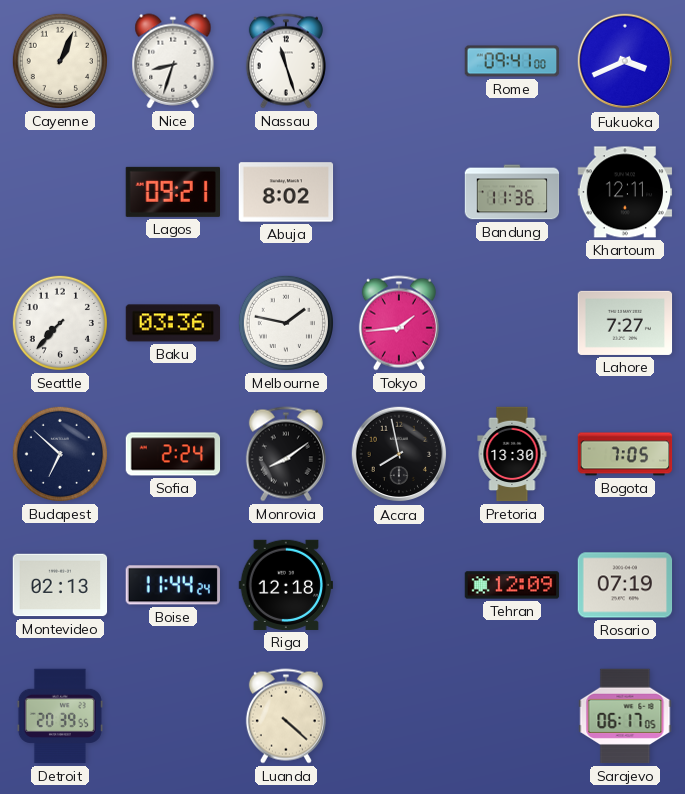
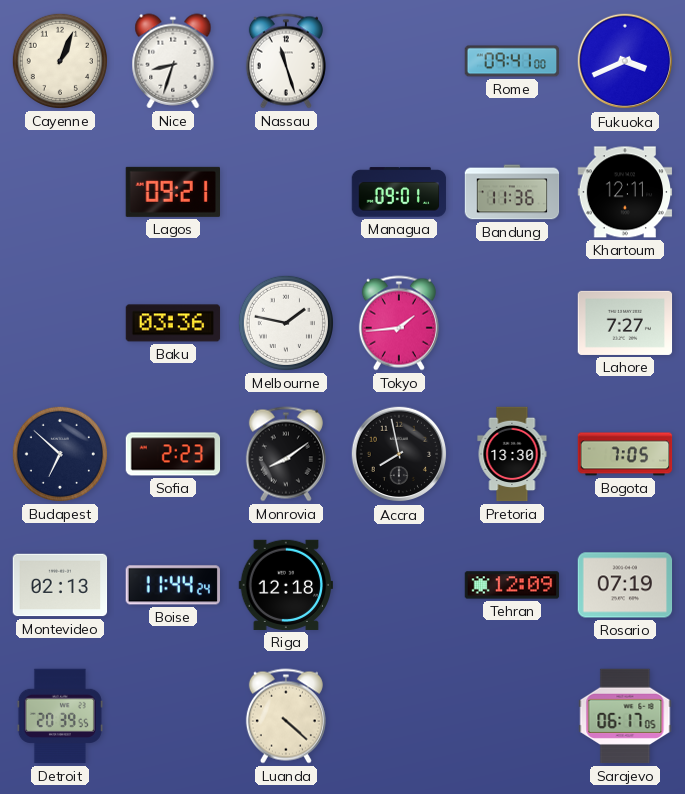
Abuja: 8:02 -> none
Managua: none -> 09:01
Seattle: 7:37 -> none
Sofia: 2:24 -> 2:23
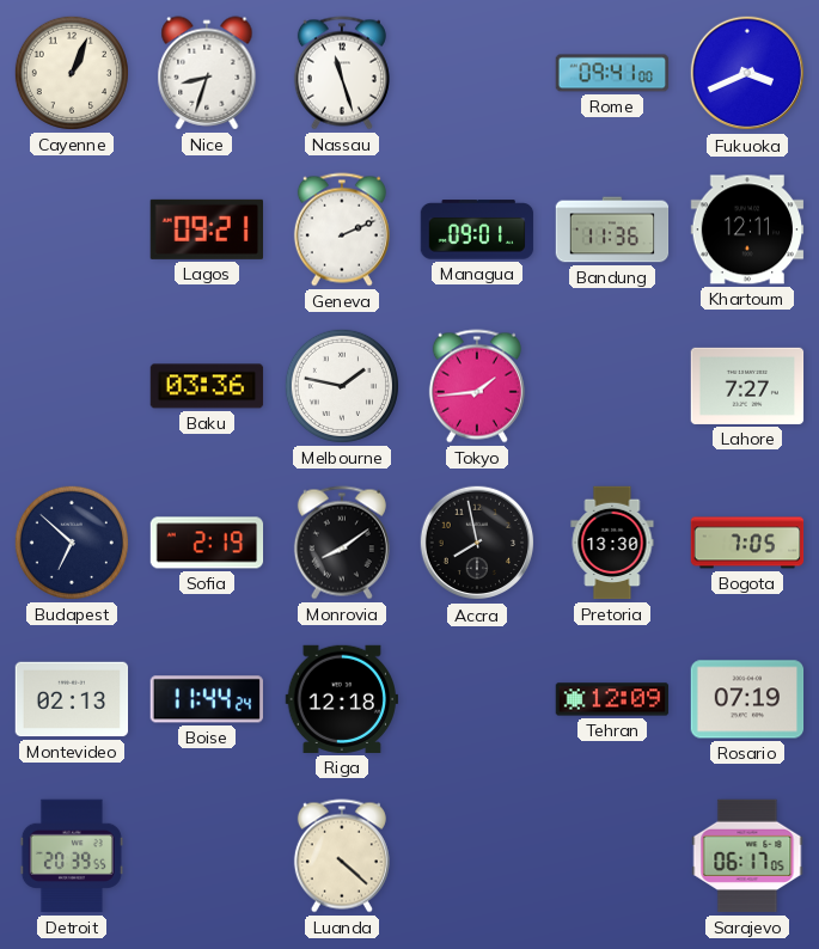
Geneva: none -> 2:11
Sofia: 2:23 -> 2:19
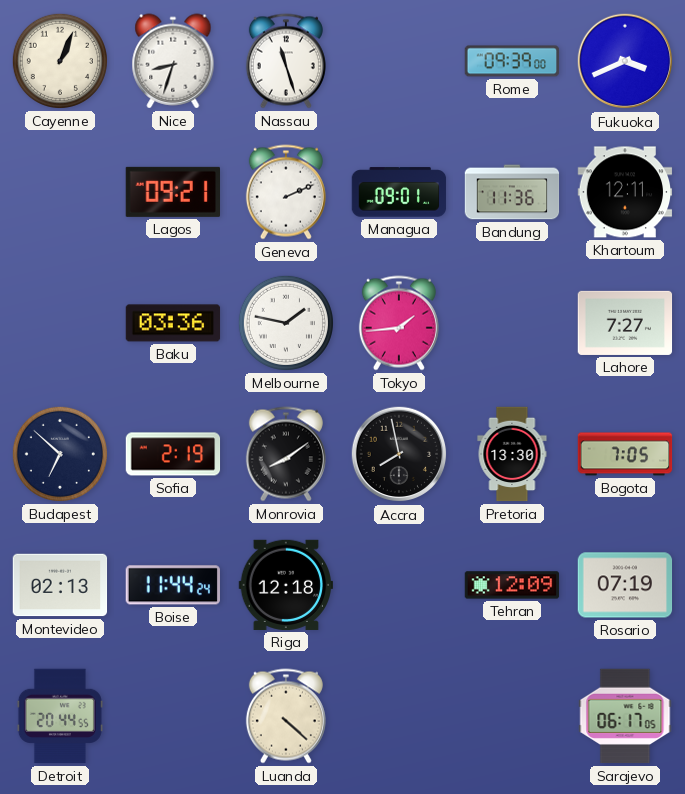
Rome: 09:41 -> 09:39
Detroit: 20:39 -> 20:44
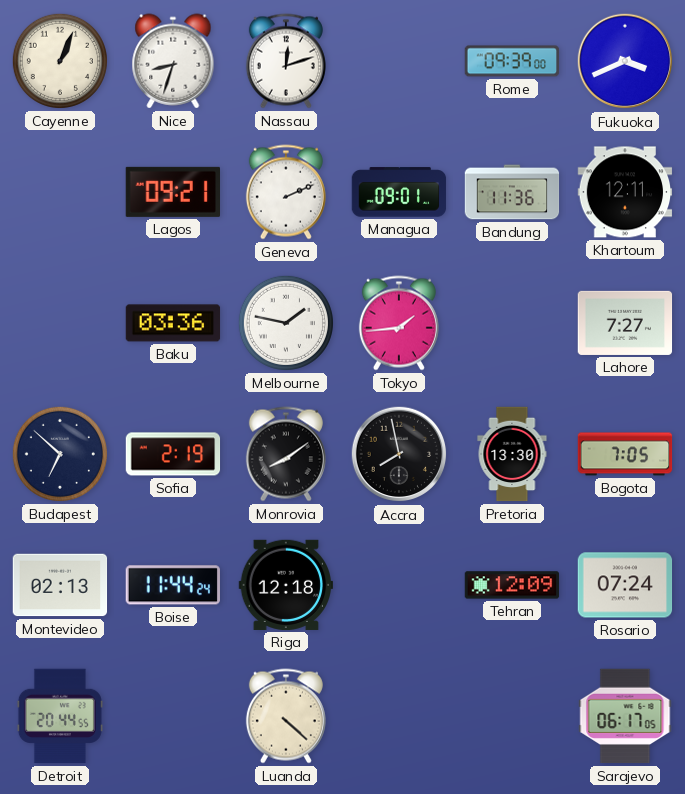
Nassau: 11:27 -> 12:12
Rosario: 07:19 -> 07:24
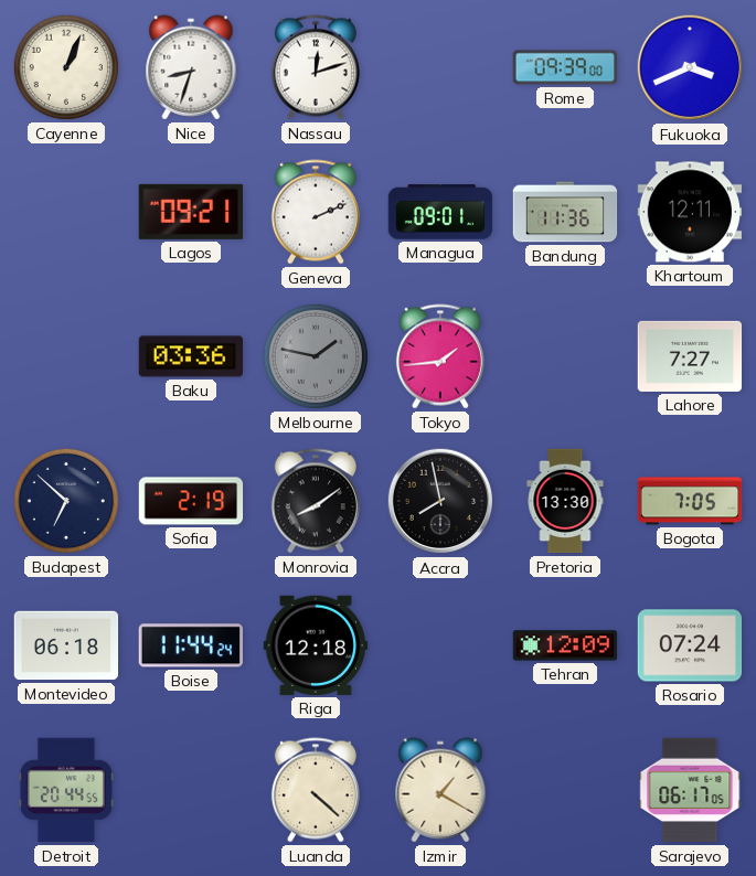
Melbourne dial: white -> grey
Montevideo: 02:13 -> 06:18
Izmir: none -> 1:20
